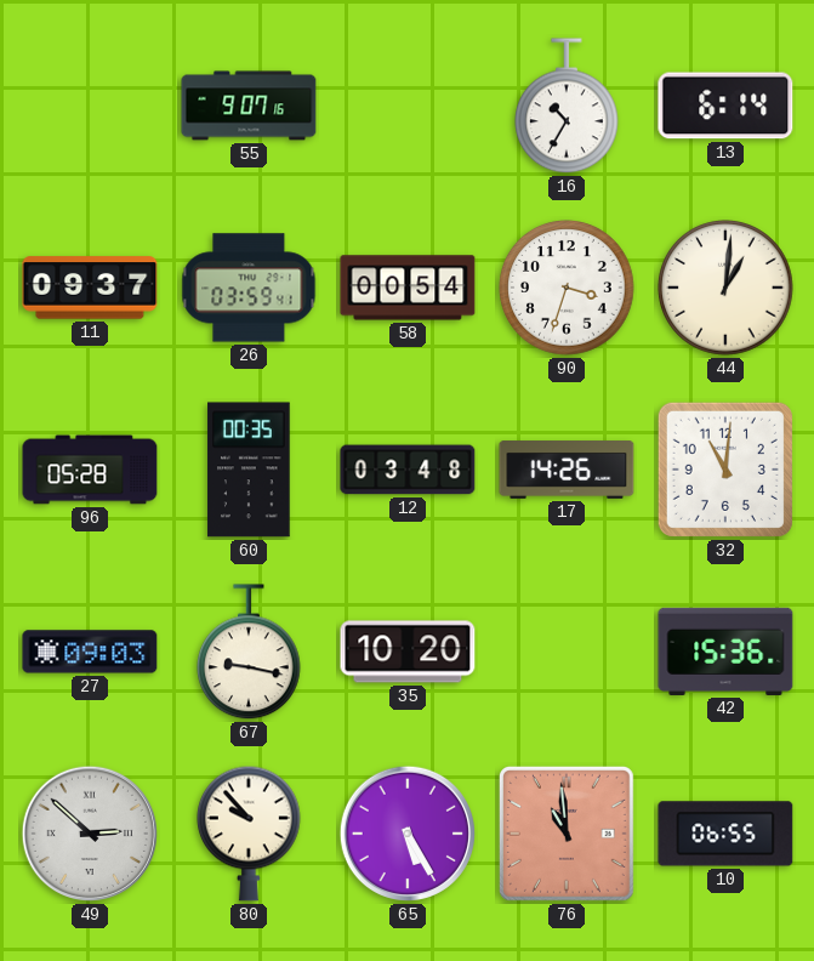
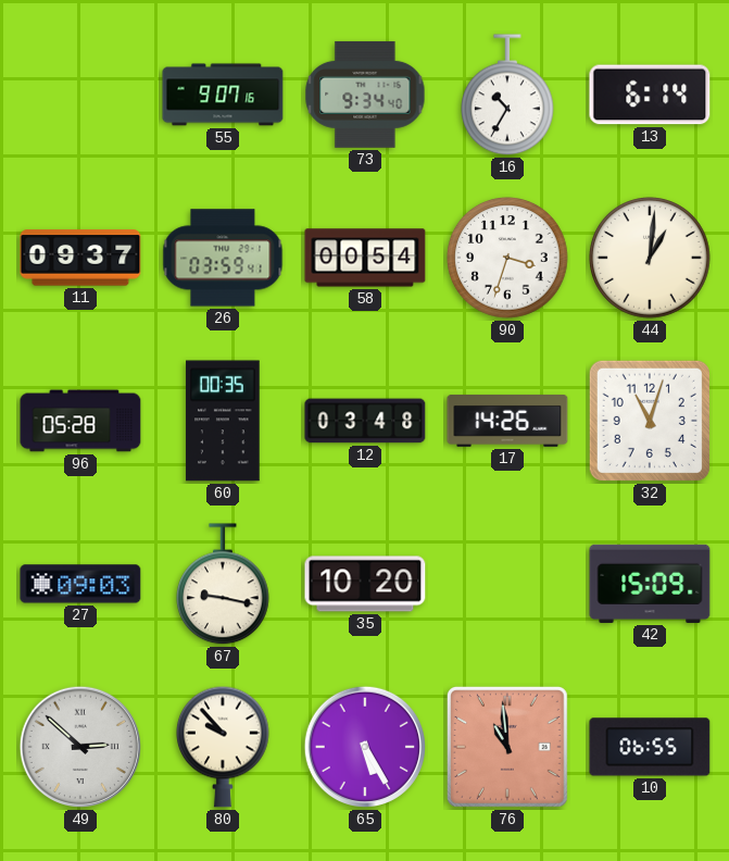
73: none -> 9:34
32: 11:01 -> 11:03
42: 15:36 -> 15:09
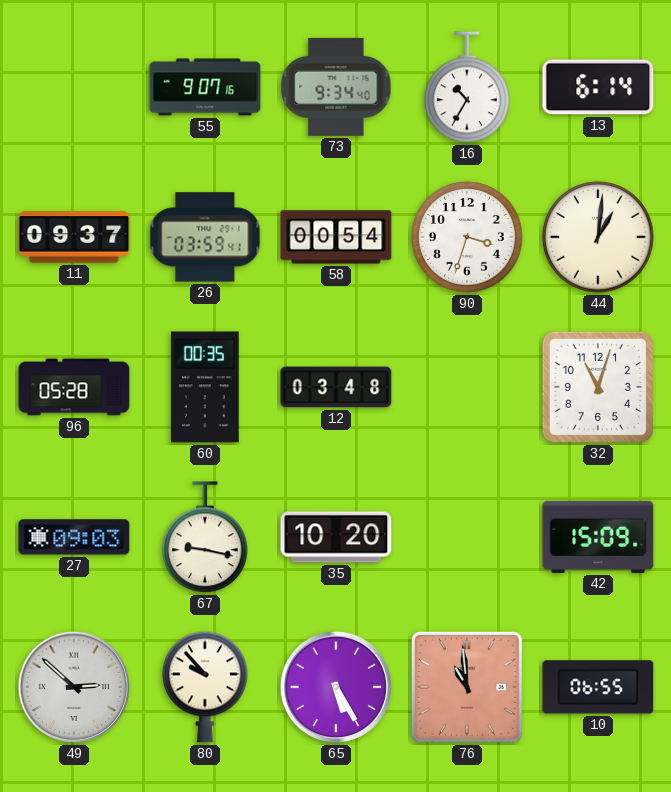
17: 14:26 -> none
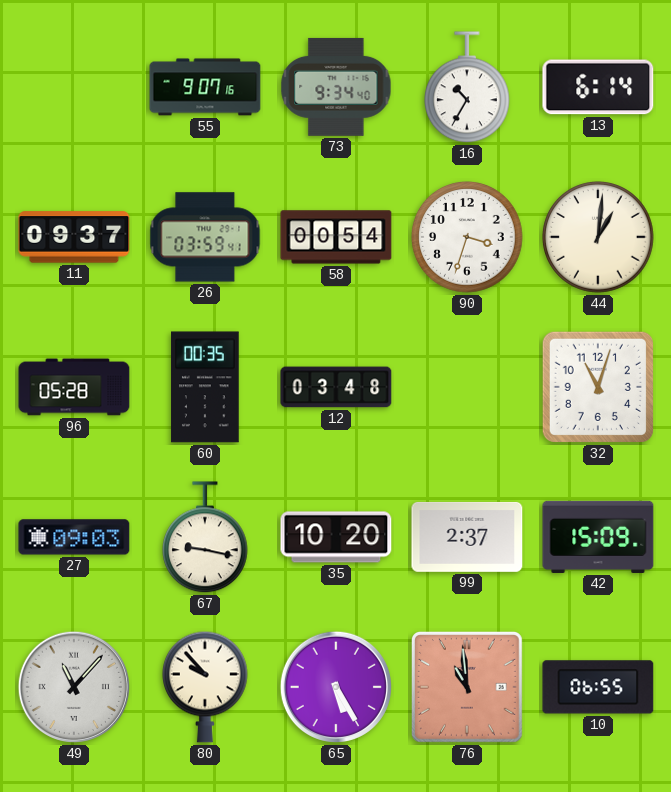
99: none -> 2:37
49: 2:52 -> 11:07
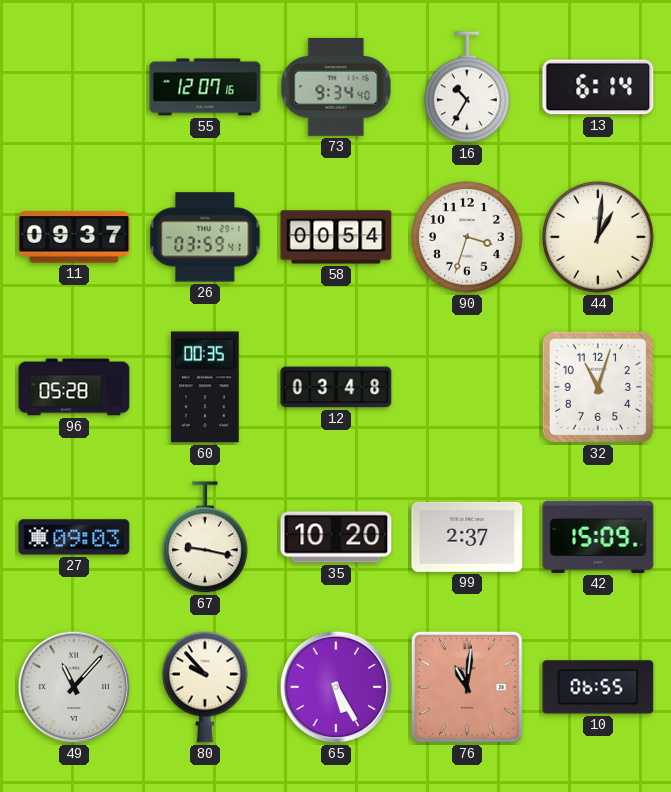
55: 9:07 -> 12:07
76: 10:59 -> 11:01
